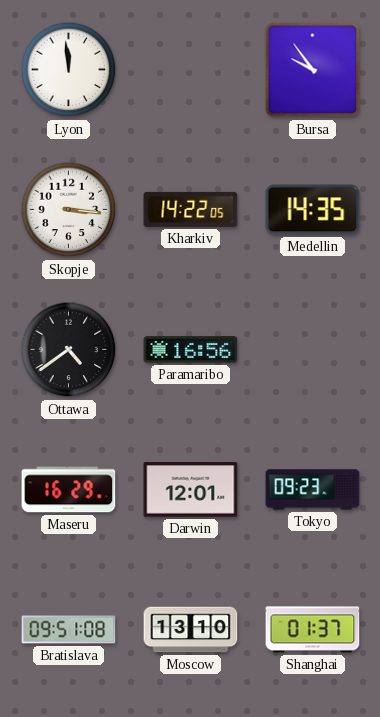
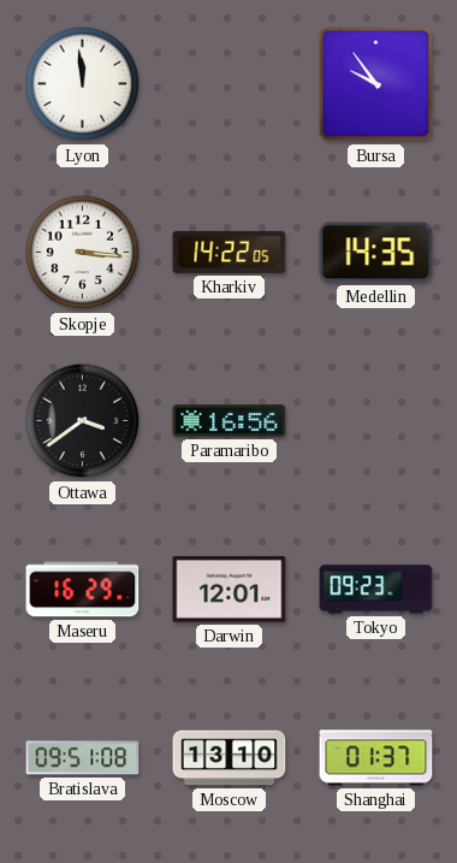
Ottawa: 4:39 -> 3:39
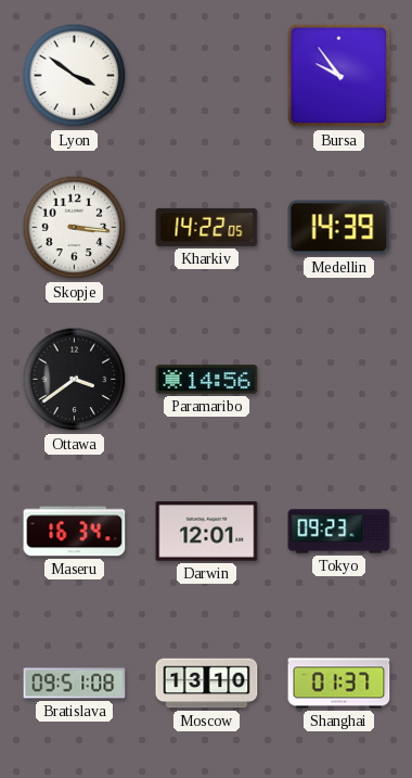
Lyon: 11:59 -> 3:51
Medellin: 14:35 -> 14:39
Paramaribo: 16:56 -> 14:56
Maseru: 16:29 -> 16:34
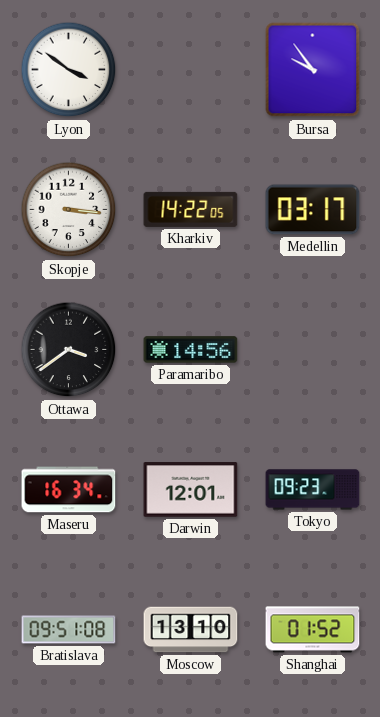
Medellin: 14:39 -> 03:17
Shanghai: 01:37 -> 01:52
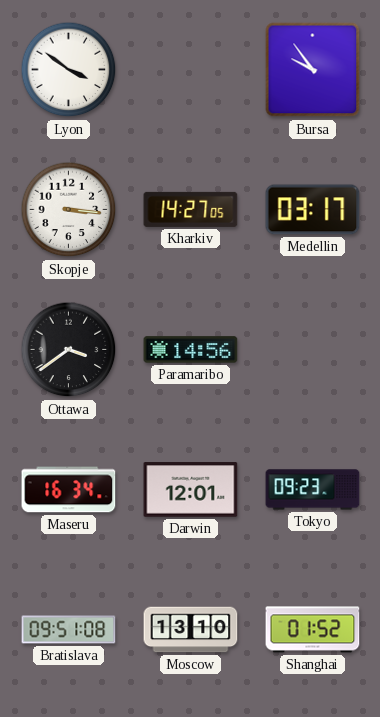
Kharkiv: 14:22 -> 14:27
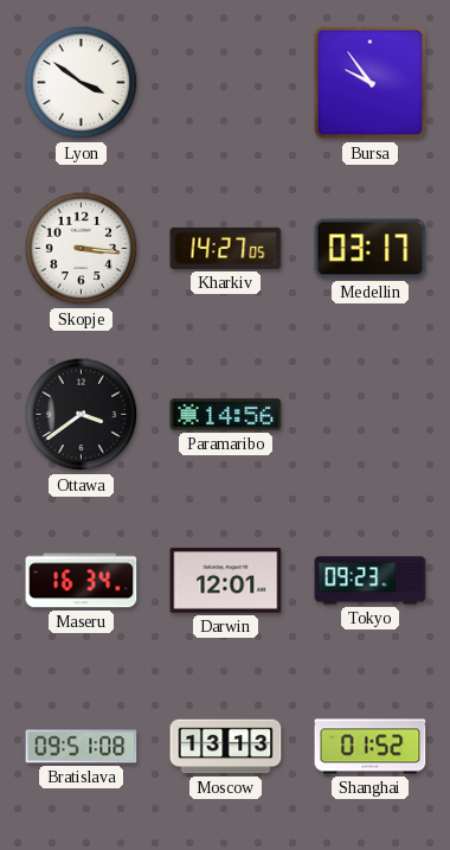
Moscow: 13:10 -> 13:13
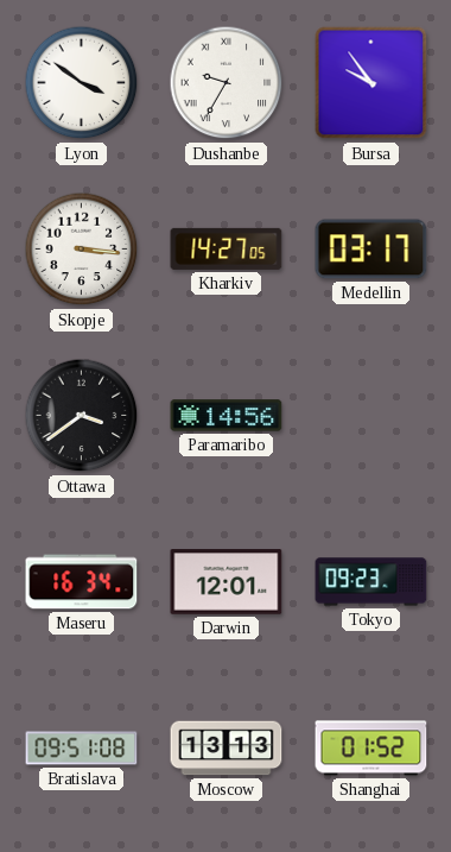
Dushanbe: none -> 9:35
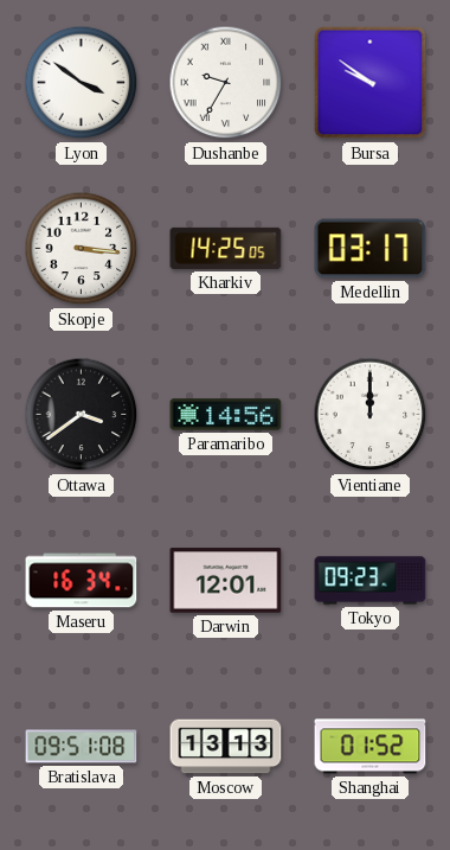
Bursa: 9:54 -> 9:51
Kharkiv: 14:27 -> 14:25
Vientiane: none -> 12:00
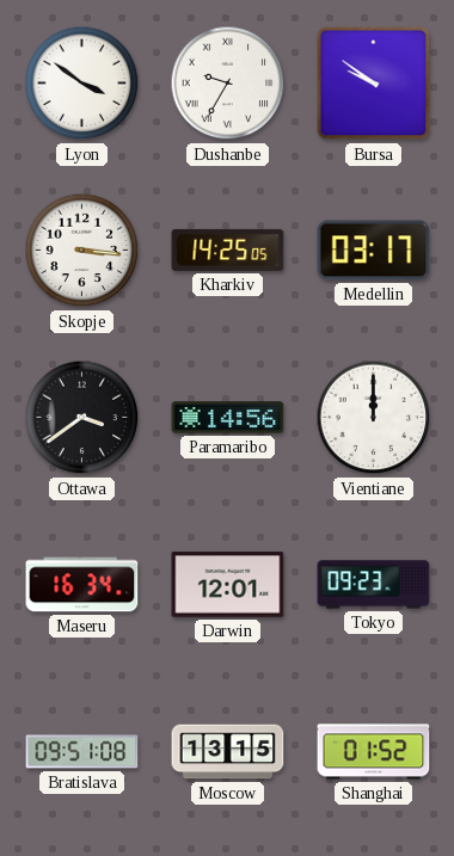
Moscow: 13:13 -> 13:15
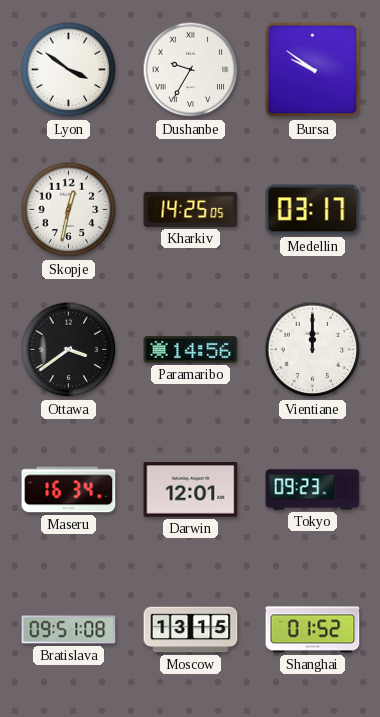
Skopje: 3:16 -> 12:32
